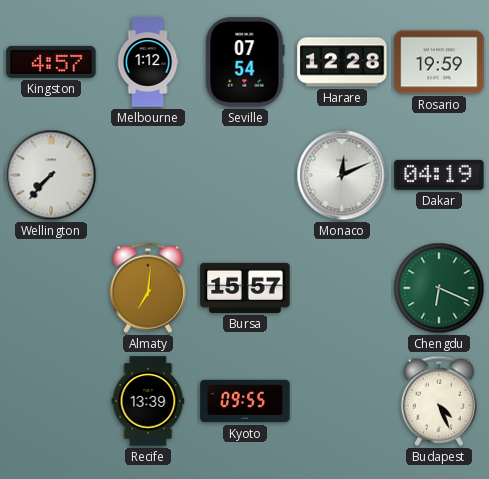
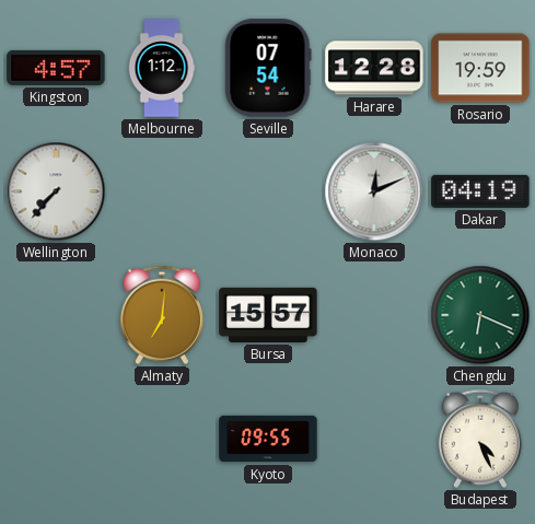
Recife: 13:39 -> none
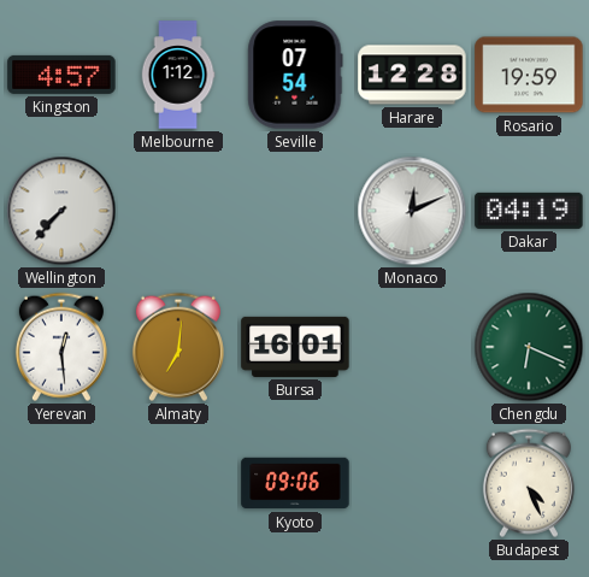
Yerevan: none -> 12:29
Bursa: 15:57 -> 16:01
Kyoto: 09:55 -> 09:06
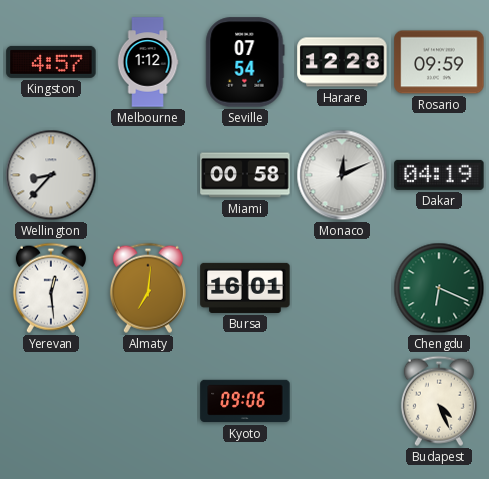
Rosario: 19:59 -> 09:59
Wellington: 7:37 -> 8:37
Miami: none -> 00:58
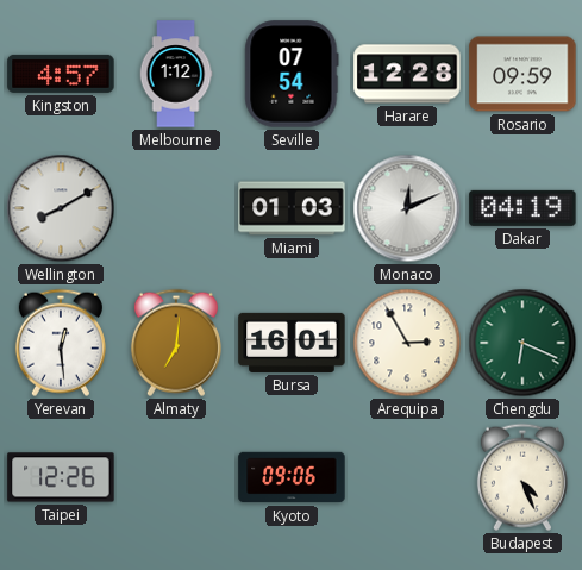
Wellington: 8:37 -> 8:10
Miami: 00:58 -> 01:03
Arequipa: none -> 2:55
Taipei: none -> 12:26
